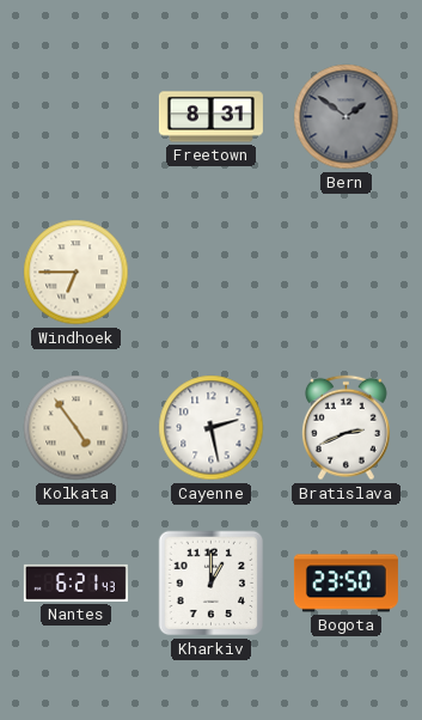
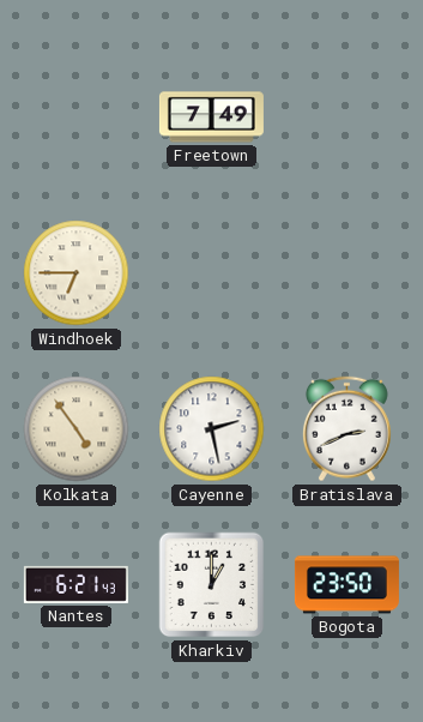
Freetown: 8:31 -> 7:49
Bern: 1:51 -> none
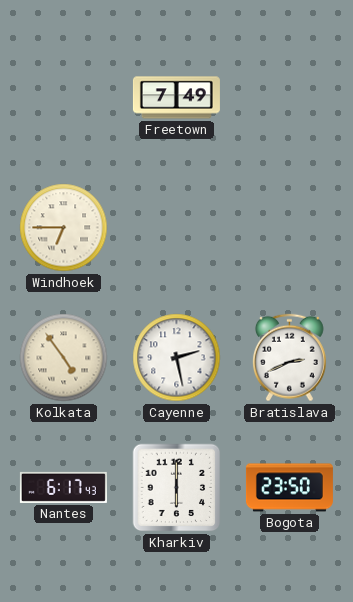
Nantes: 6:21 -> 6:17
Kharkiv: 1:00 -> 6:00
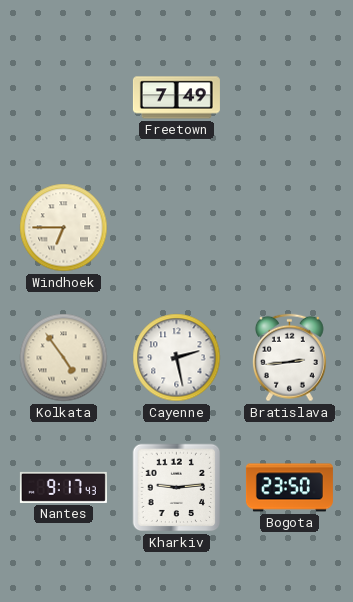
Bratislava: 2:41 -> 2:44
Nantes: 6:17 -> 9:17
Kharkiv: 6:00 -> 9:14
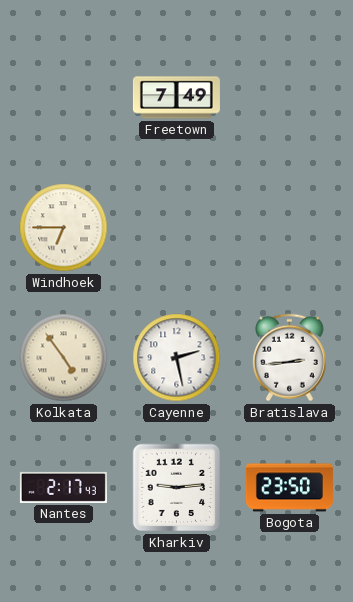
Nantes: 9:17 -> 2:17
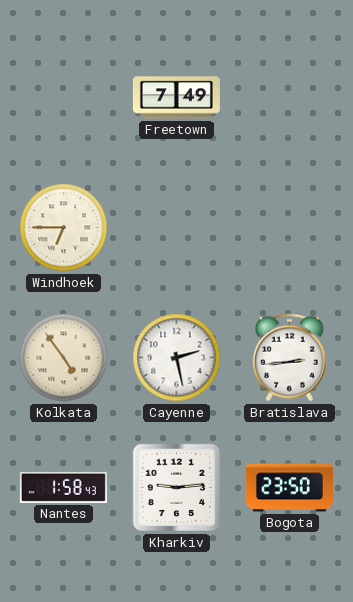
Nantes: 2:17 -> 1:58
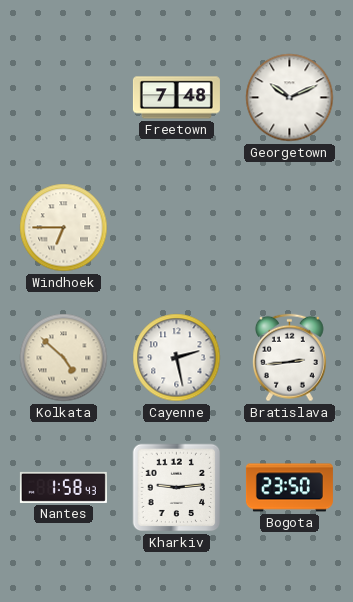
Freetown: 7:49 -> 7:48
Georgetown: none -> 10:11
Kolkata: 4:54 -> 4:52
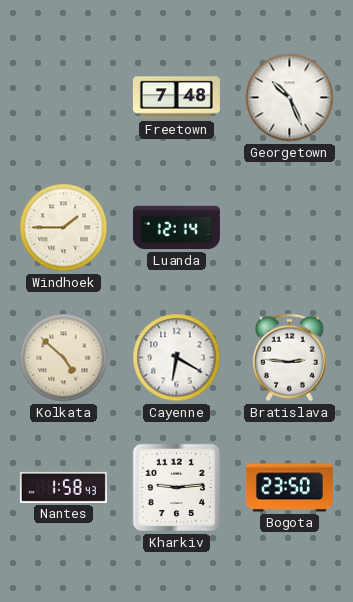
Georgetown: 10:11 -> 10:26
Windhoek: 6:45 -> 1:45
Luanda: none -> 12:14
Cayenne: 2:28 -> 6:20
Bratislava: 2:44 -> 2:46
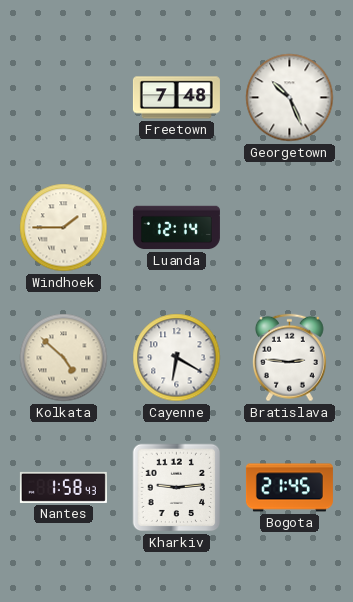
Bogota: 23:50 -> 21:45
